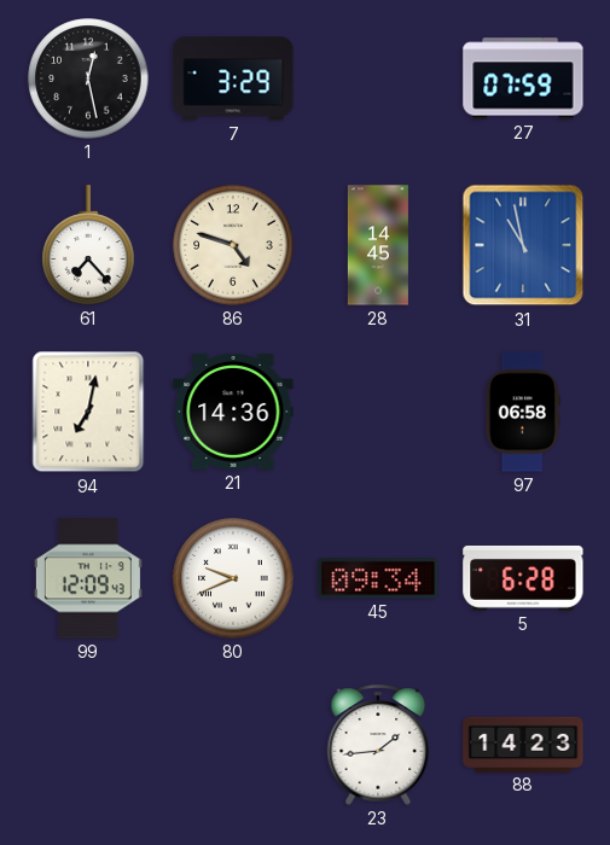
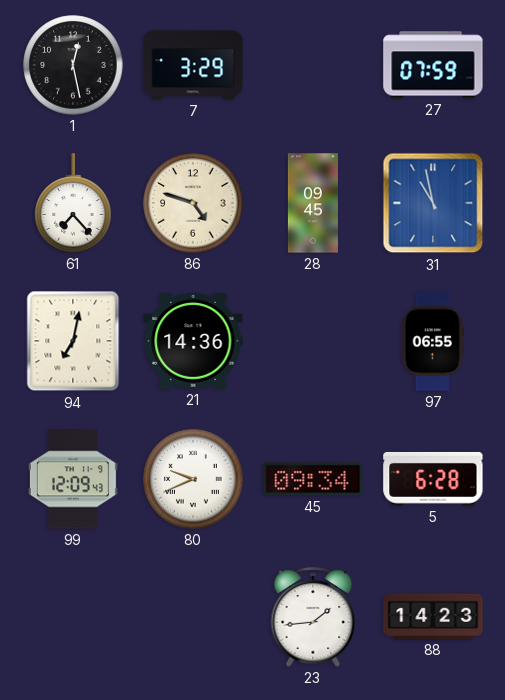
28: 14:45 -> 09:45
97: 06:58 -> 06:55
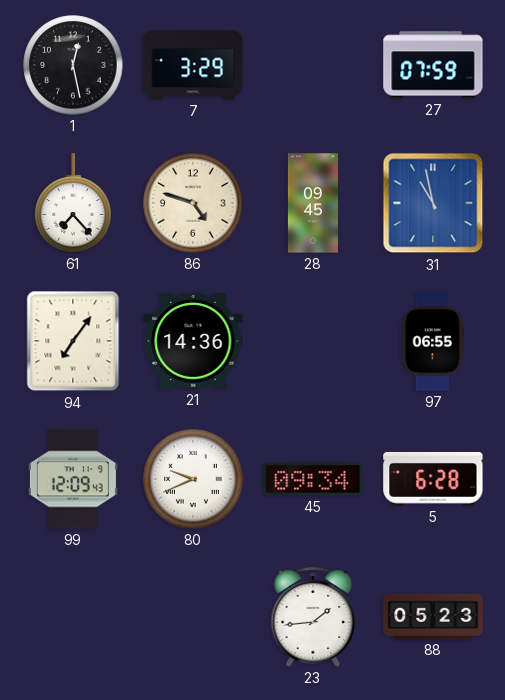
94: 7:02 -> 7:06
88: 14:23 -> 05:23
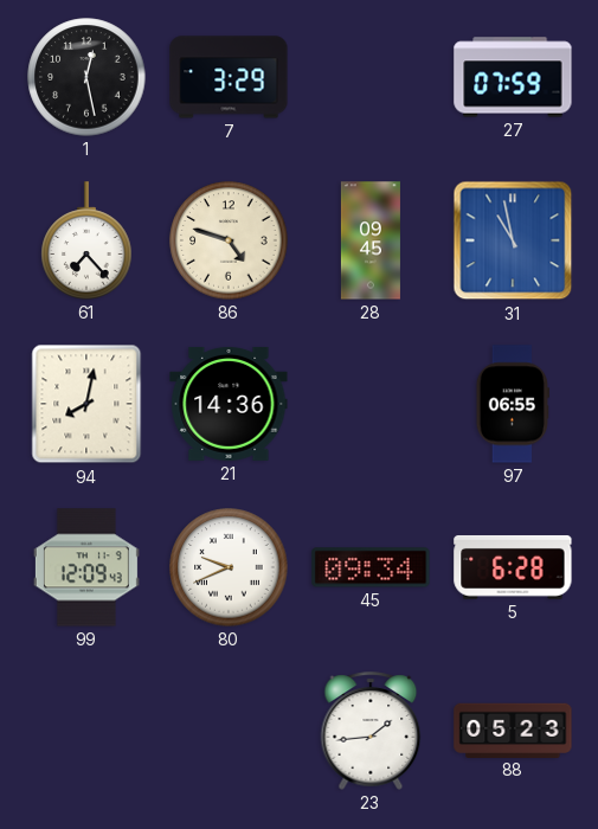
94: 7:06 -> 8:02
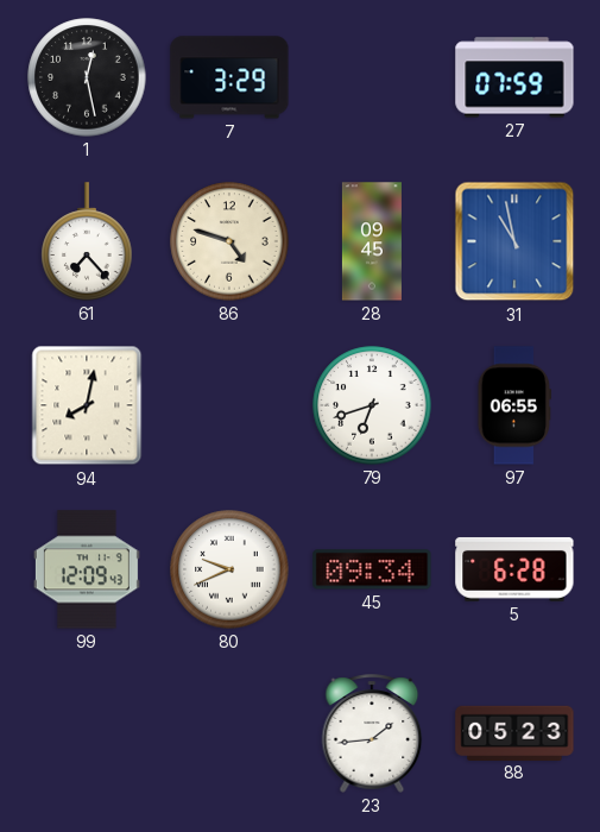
21: 14:36 -> none
79: none -> 6:42
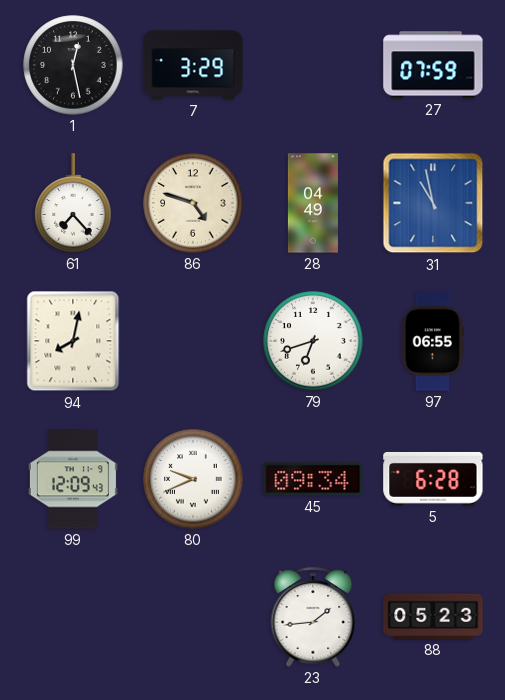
28: 09:45 -> 04:49
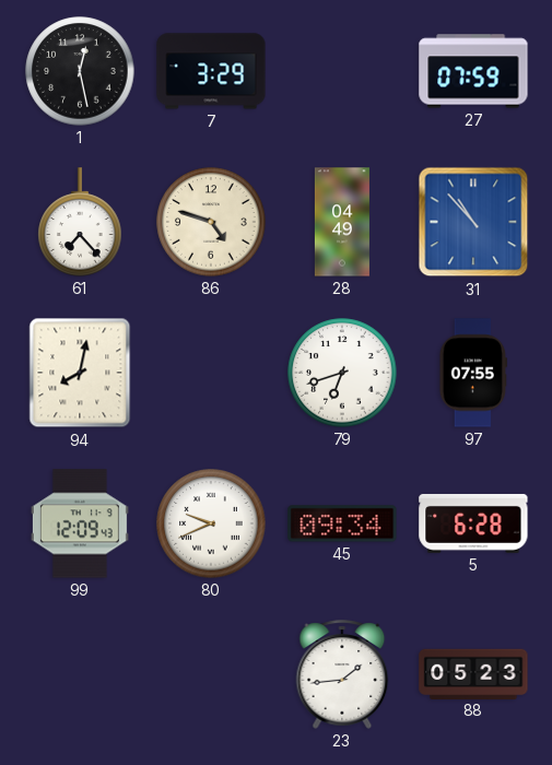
31: 10:58 -> 10:53
97: 06:55 -> 07:55
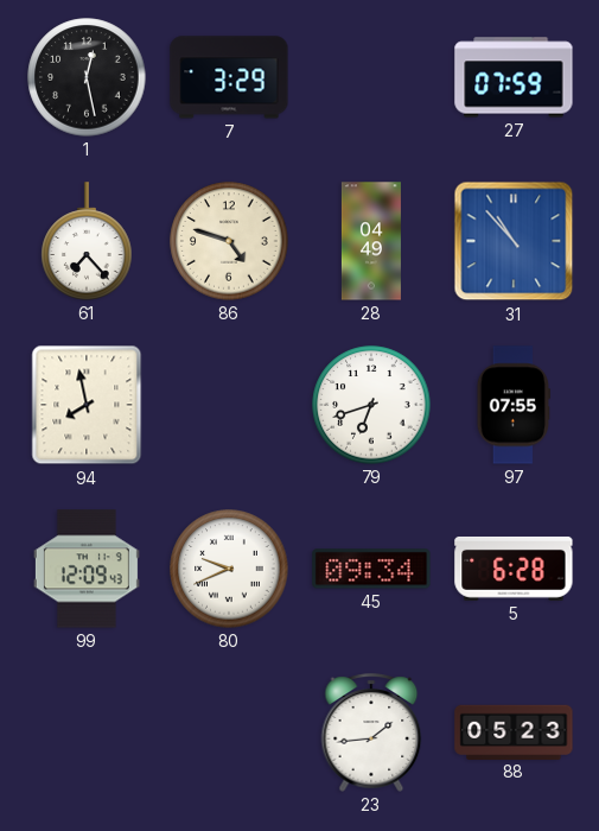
94: 8:02 -> 7:58
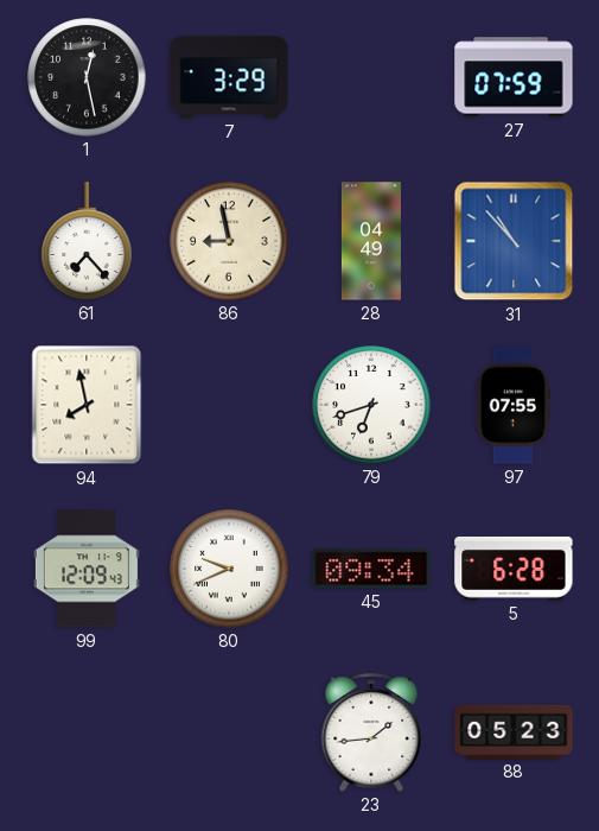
86: 4:48 -> 8:58
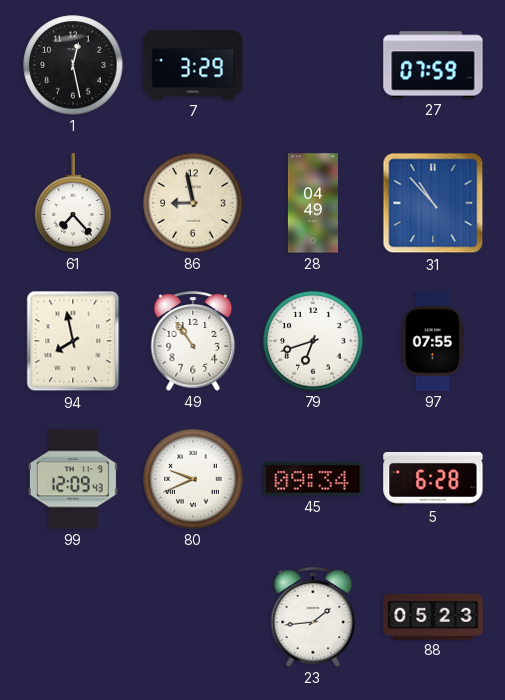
49: none -> 10:54
